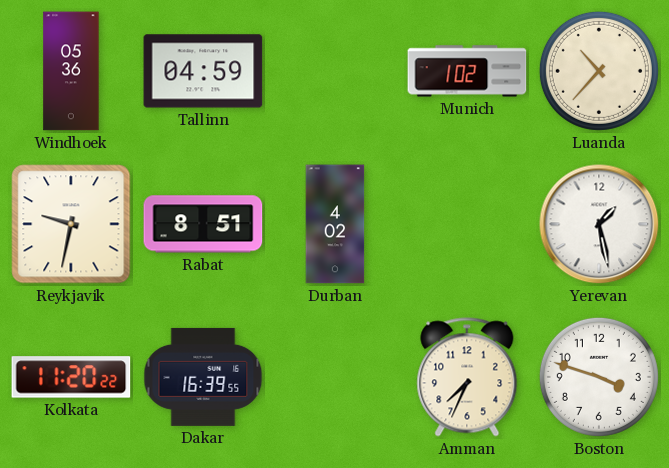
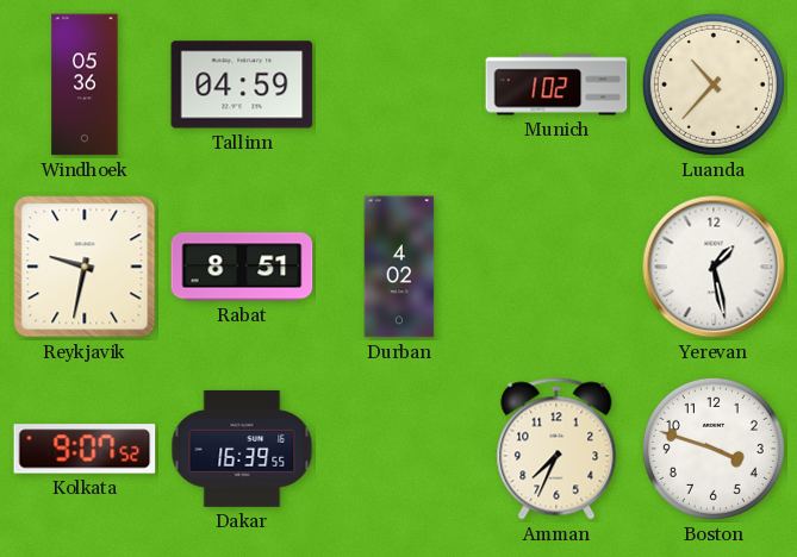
Kolkata: 11:20 -> 9:07
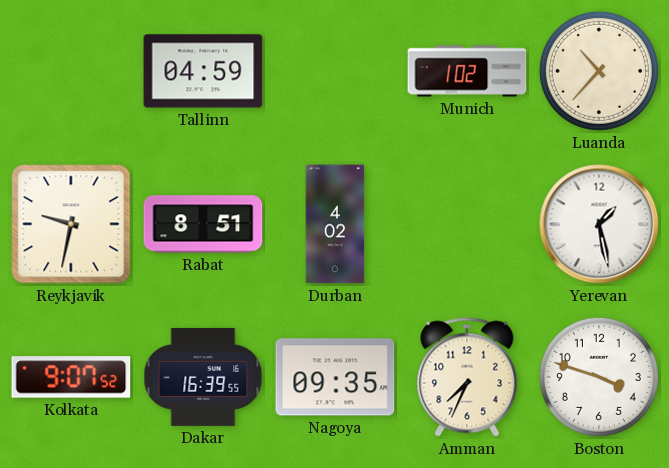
Windhoek: 05:36 -> none
Nagoya: none -> 09:35
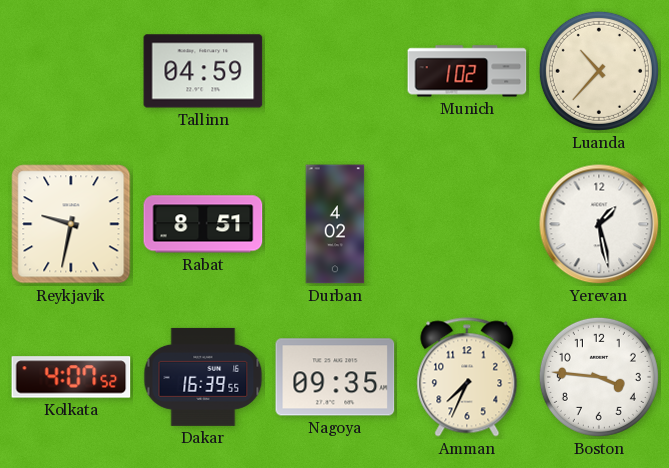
Kolkata: 9:07 -> 4:07
Boston: 3:48 -> 3:46
